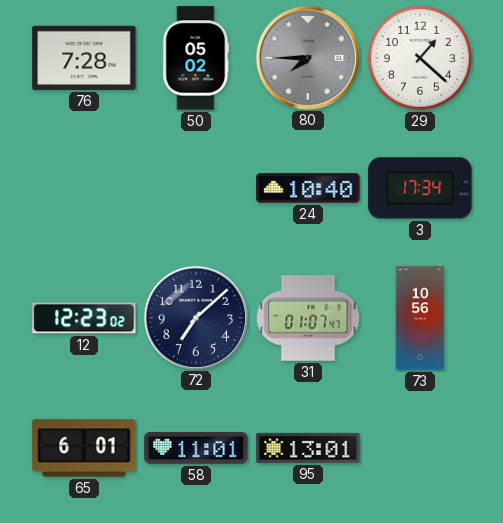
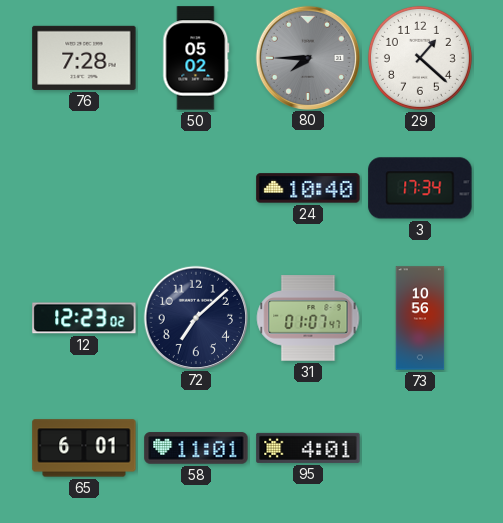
95: 13:01 -> 4:01
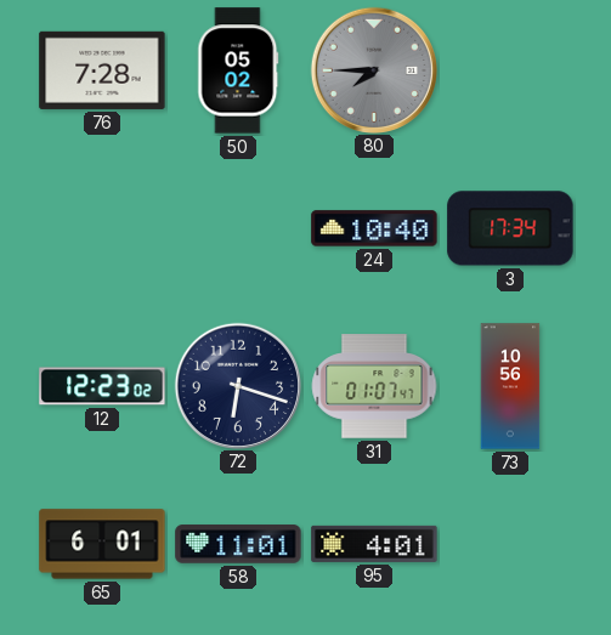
29: 1:22 -> none
72: 7:08 -> 6:18
